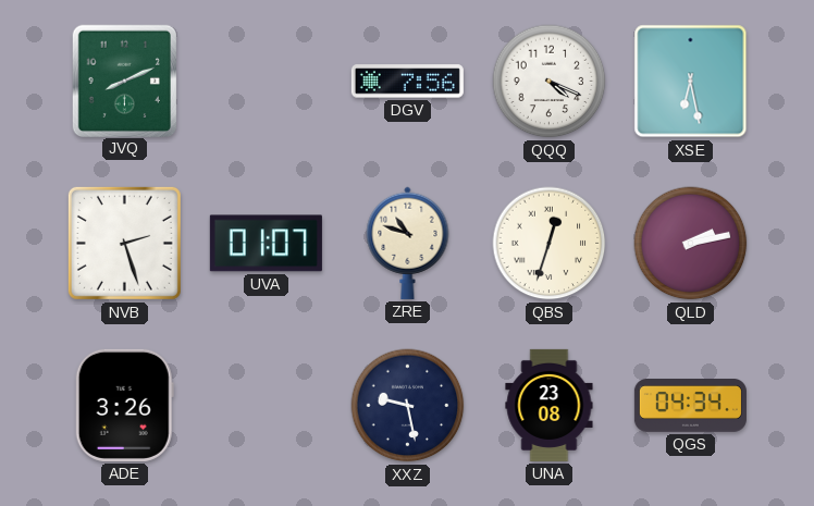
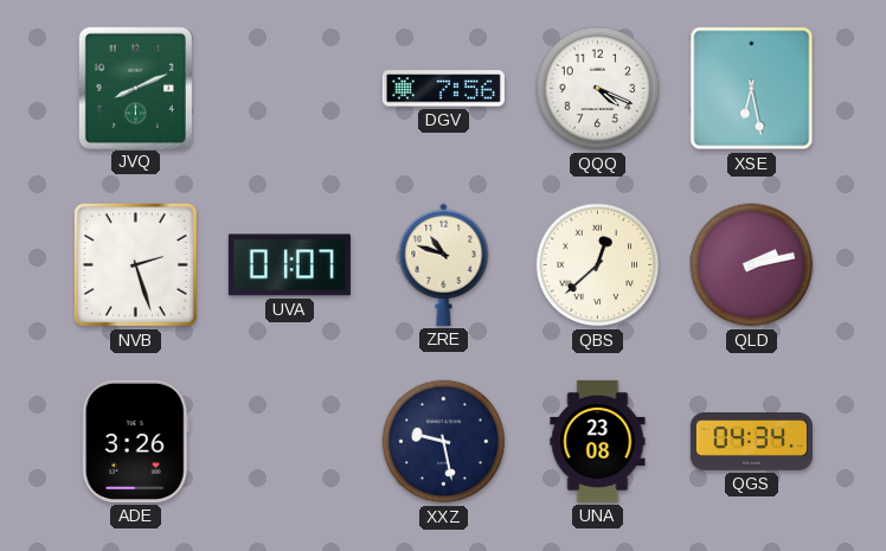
QBS: 12:33 -> 12:38
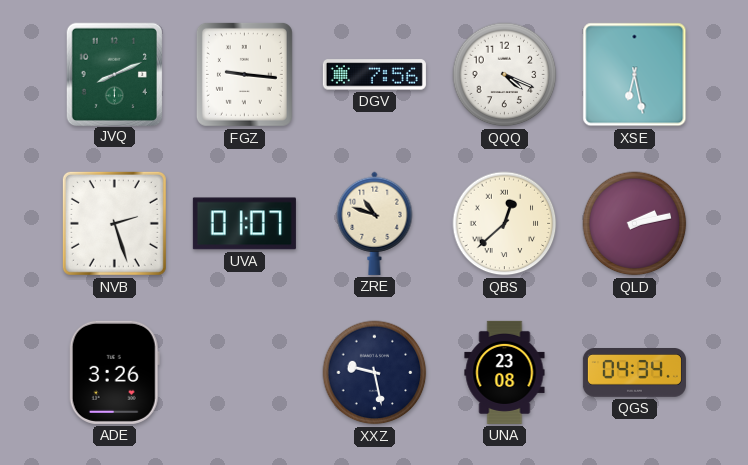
FGZ: none -> 9:16
